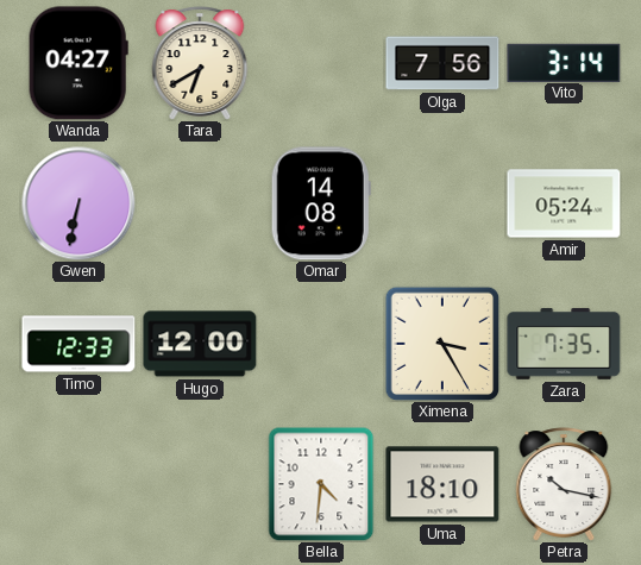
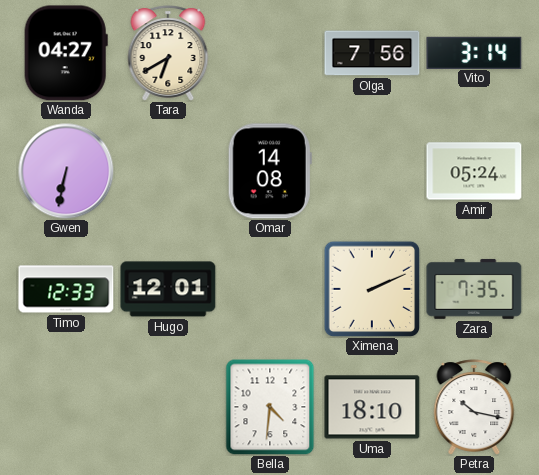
Hugo: 12:00 -> 12:01
Ximena: 3:25 -> 2:11
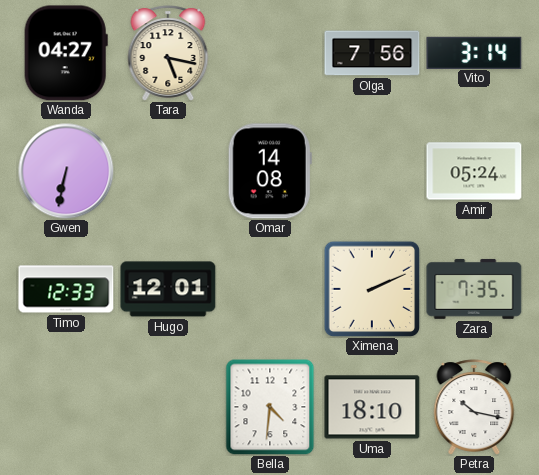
Tara: 6:40 -> 5:17
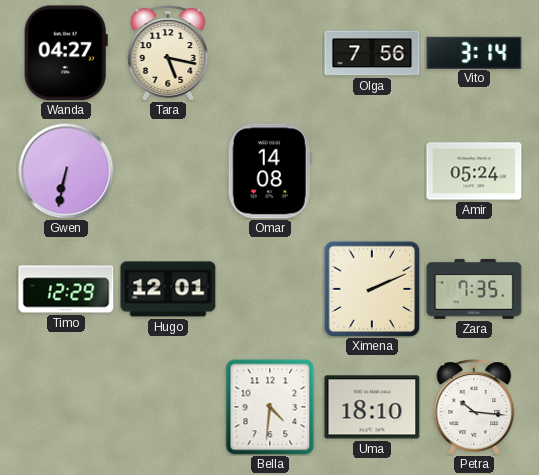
Timo: 12:33 -> 12:29
Petra: 10:17 -> 10:16
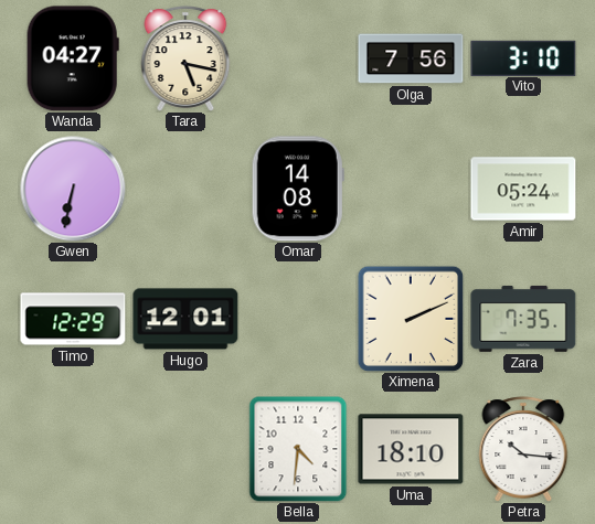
Vito: 3:14 -> 3:10
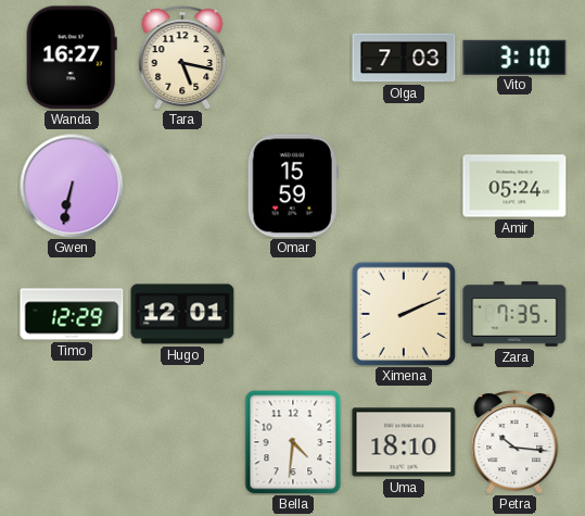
Wanda: 04:27 -> 16:27
Olga: 7:56 -> 7:03
Omar: 14:08 -> 15:59
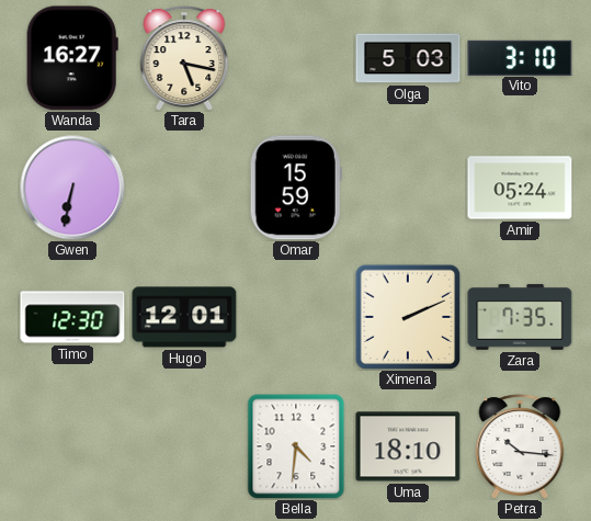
Olga: 7:03 -> 5:03
Timo: 12:29 -> 12:30
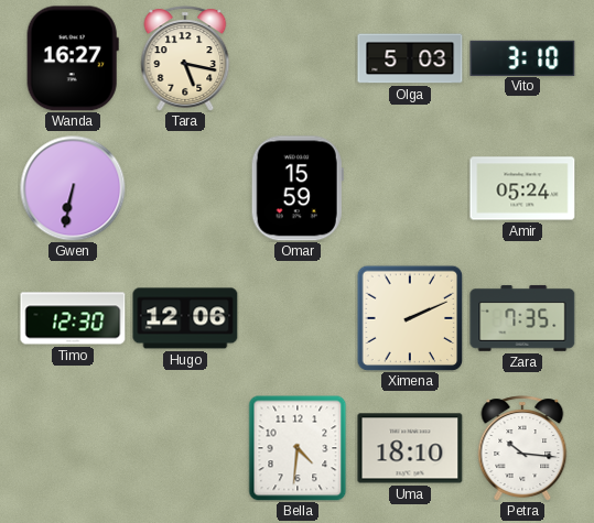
Hugo: 12:01 -> 12:06
